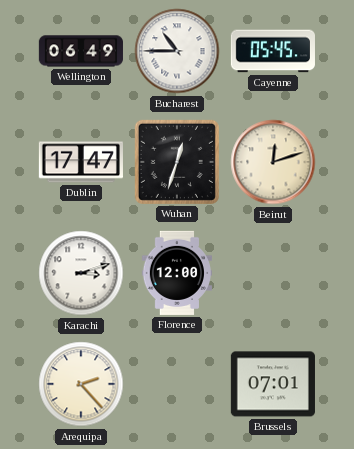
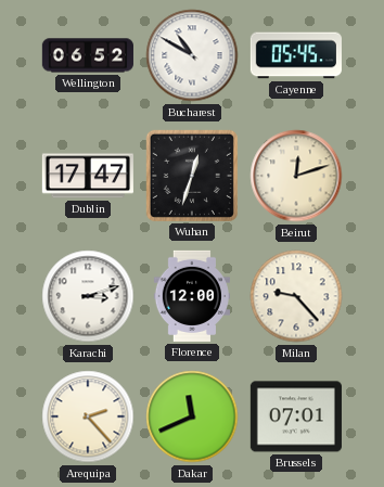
Wellington: 06:49 -> 06:52
Bucharest: 10:45 -> 10:50
Milan: none -> 9:23
Dakar: none -> 11:41
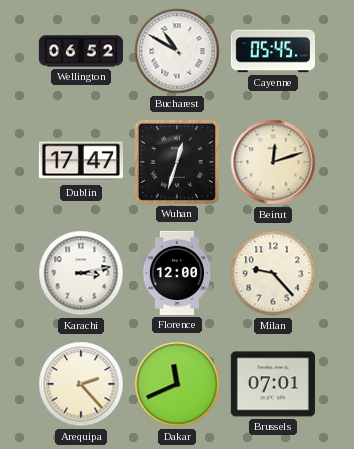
Karachi: 3:12 -> 3:13
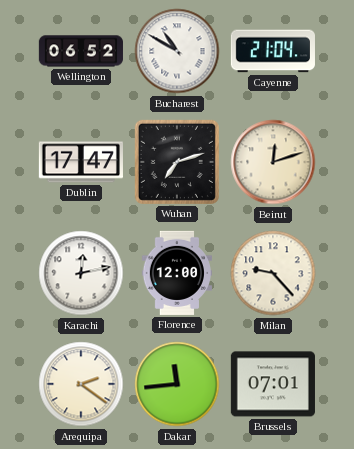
Cayenne: 05:45 -> 21:04
Wuhan: 12:33 -> 7:12
Karachi: 3:13 -> 12:13
Arequipa: 2:23 -> 2:21
Dakar: 11:41 -> 11:44
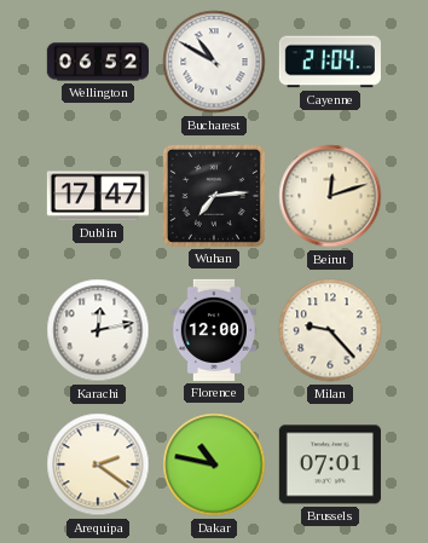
Wuhan: 7:12 -> 7:14
Dakar: 11:44 -> 10:47
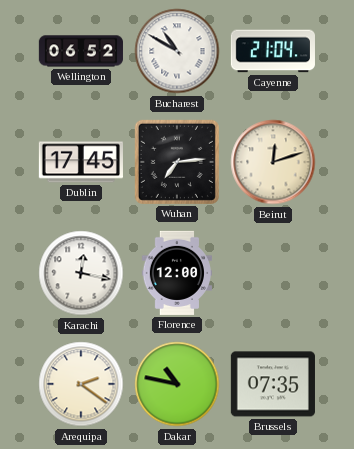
Dublin: 17:47 -> 17:45
Karachi: 12:13 -> 12:17
Milan: 9:23 -> none
Brussels: 07:01 -> 07:35
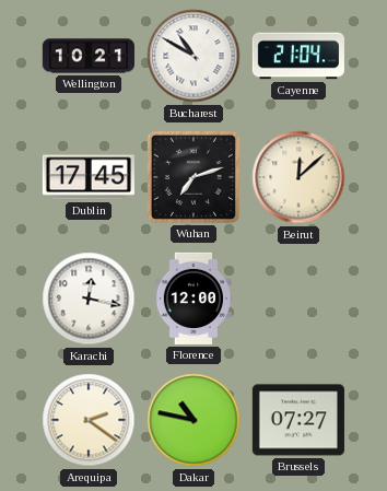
Wellington: 06:52 -> 10:21
Wuhan: 7:14 -> 7:12
Beirut: 12:12 -> 12:08
Brussels: 07:35 -> 07:27
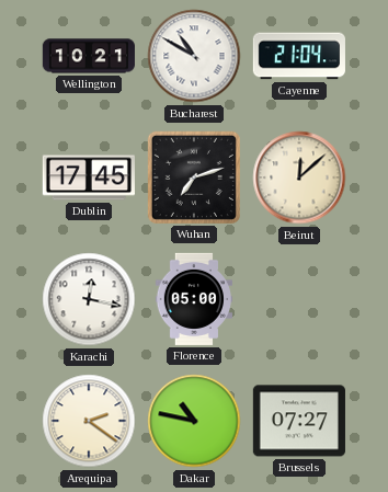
Florence: 12:00 -> 05:00
